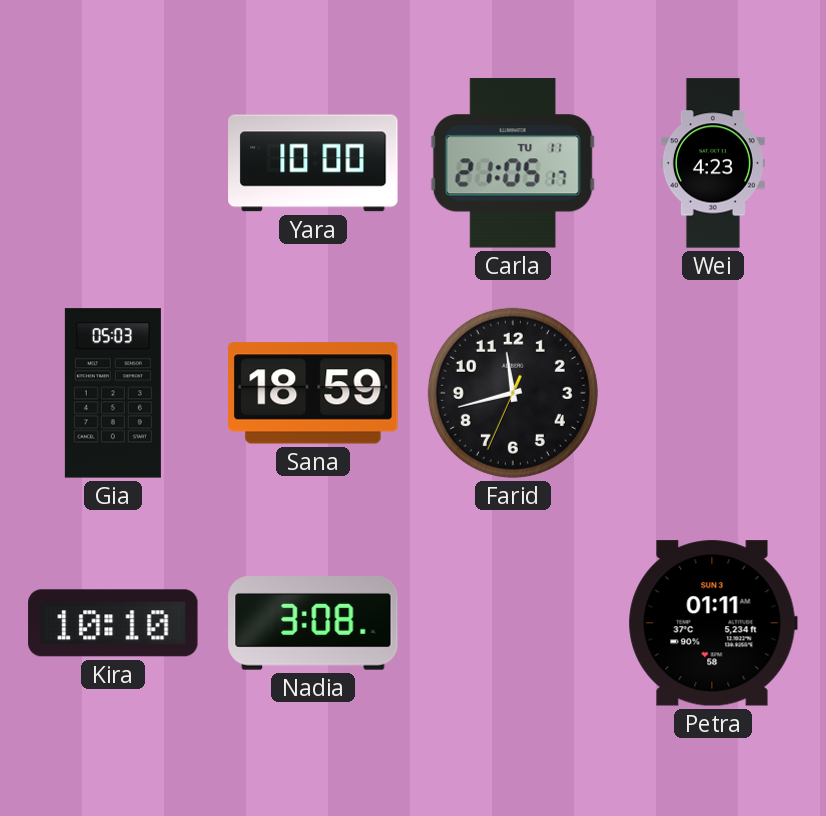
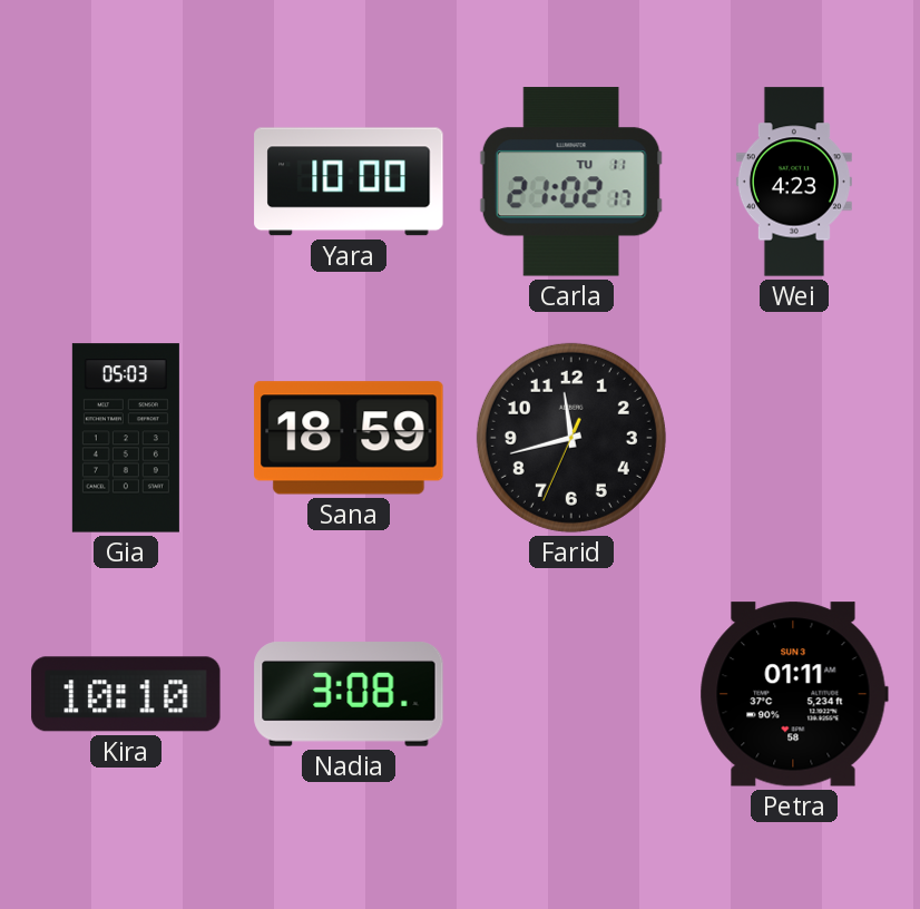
Carla: 21:05 -> 21:02
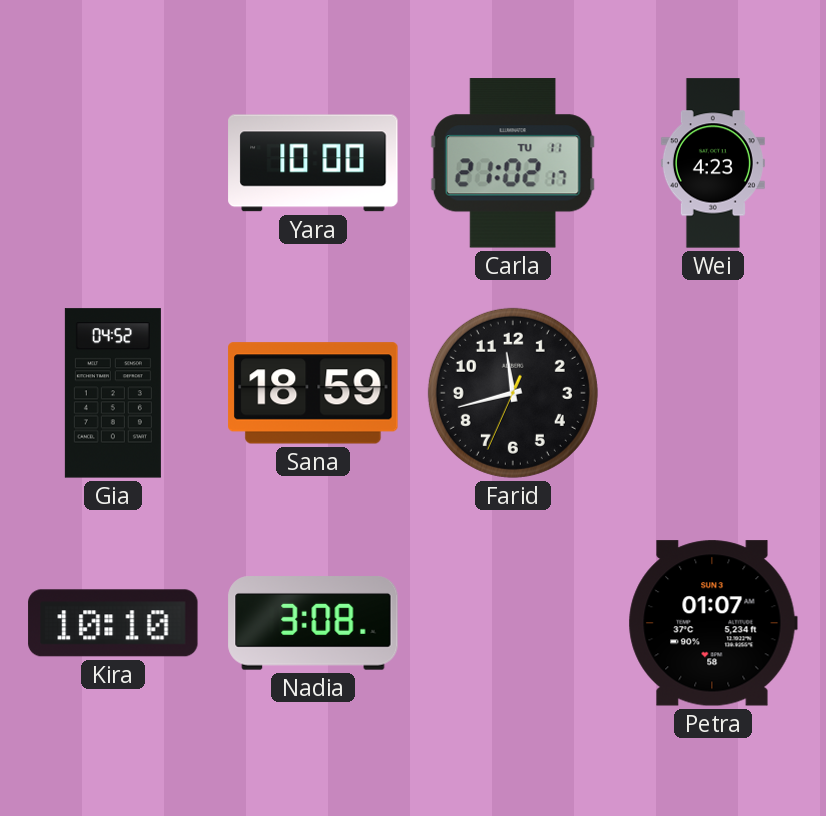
Gia: 05:03 -> 04:52
Petra: 01:11 -> 01:07
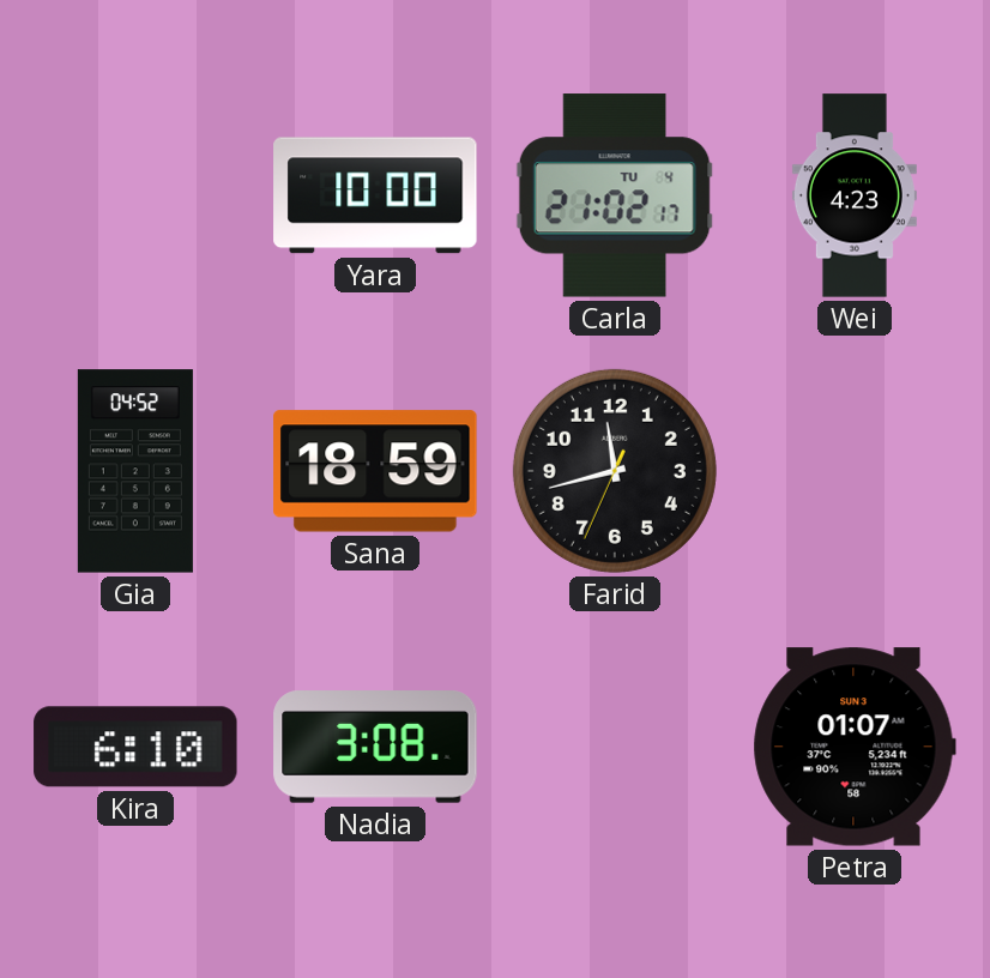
Carla date: TU 11 -> TU 4
Kira: 10:10 -> 6:10
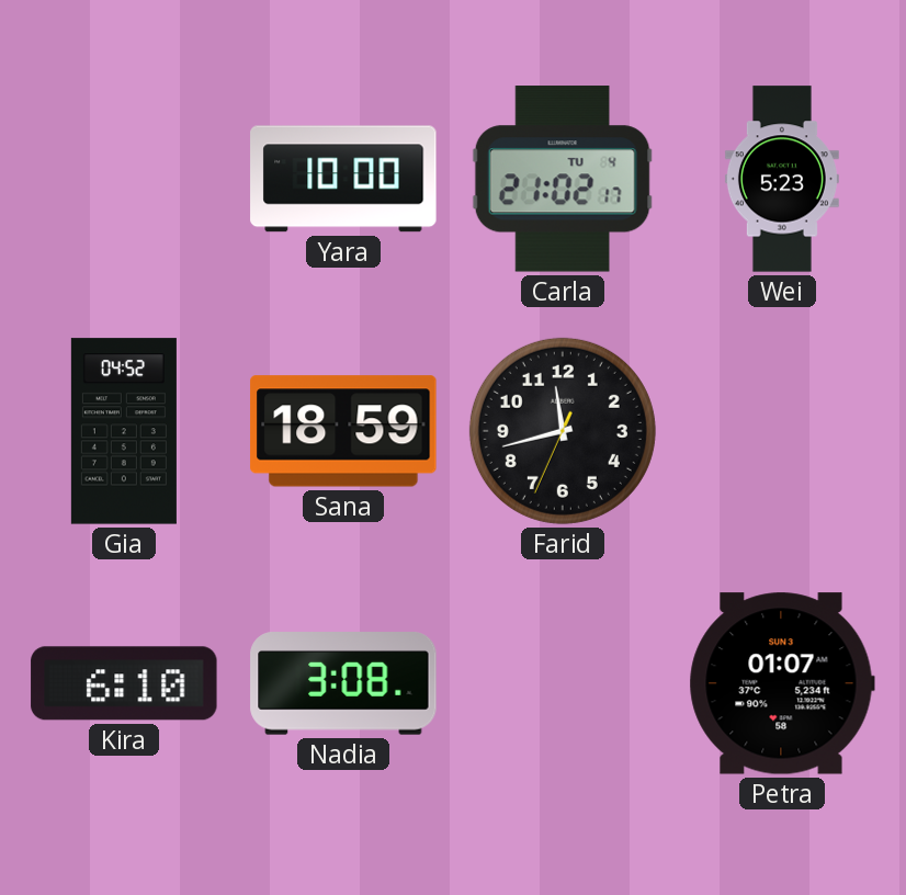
Wei: 4:23 -> 5:23
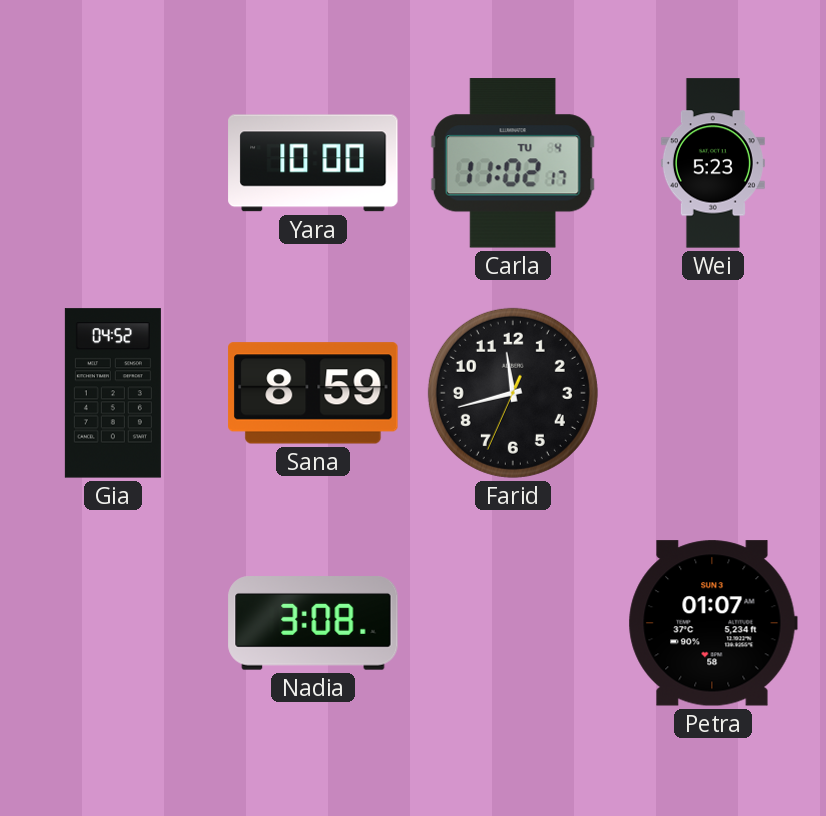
Carla: 21:02 -> 11:02
Sana: 18:59 -> 8:59
Kira: 6:10 -> none
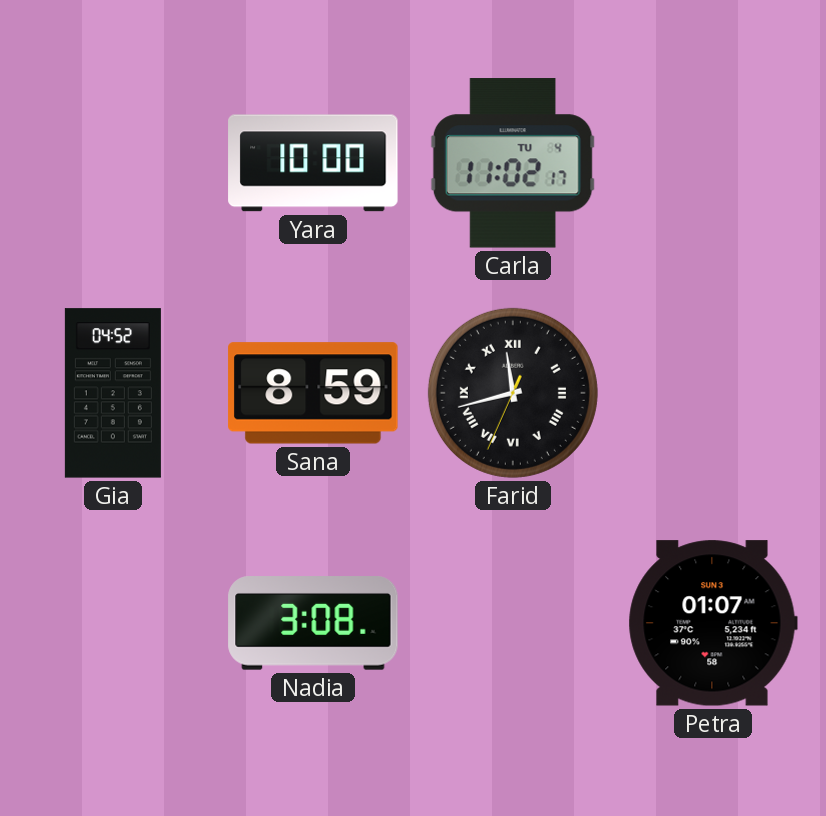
Wei: 5:23 -> none
Farid numerals: Arabic -> Roman
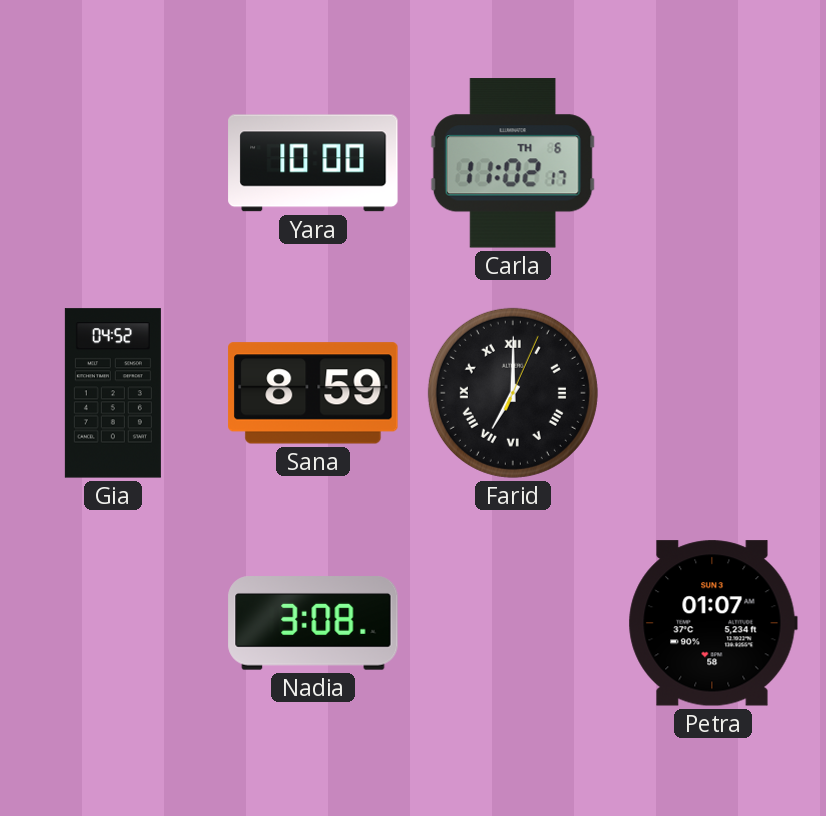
Carla date: TU 4 -> TH 6
Farid: 11:42 -> 7:00
